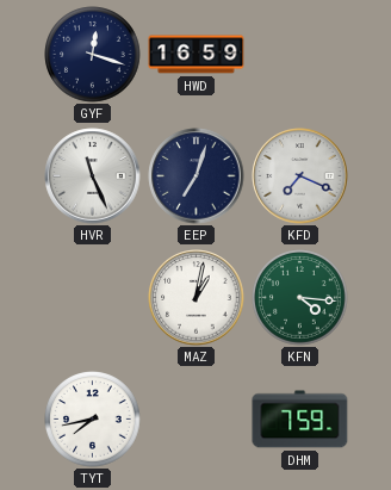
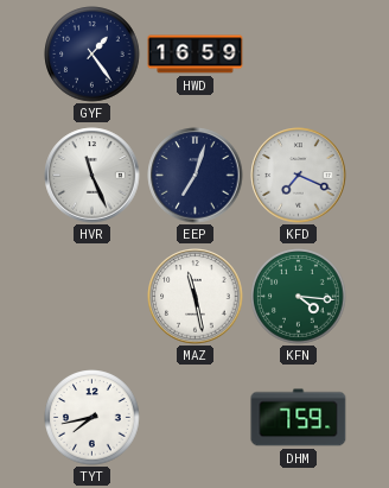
GYF: 12:18 -> 1:24
MAZ: 1:02 -> 11:28
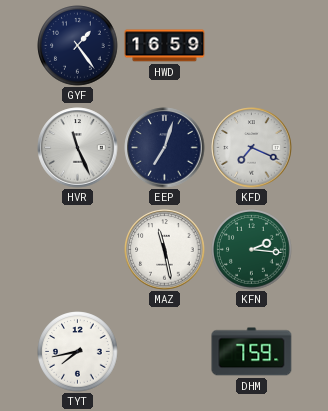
KFN: 4:16 -> 2:16
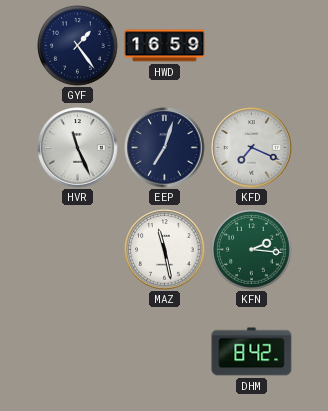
TYT: 7:43 -> none
DHM: 7:59 -> 8:42
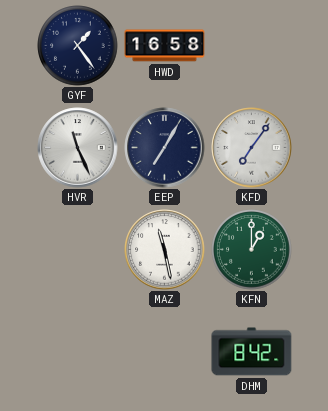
HWD: 16:59 -> 16:58
EEP: 7:03 -> 7:05
KFD: 7:19 -> 7:06
KFN: 2:16 -> 1:00
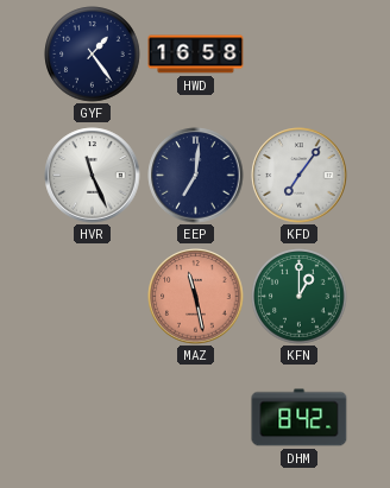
EEP: 7:05 -> 7:01
MAZ dial: white -> salmon
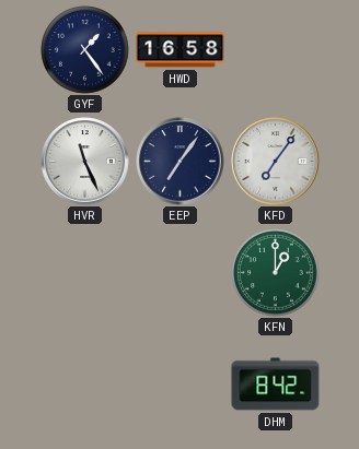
EEP: 7:01 -> 7:06
MAZ: 11:28 -> none
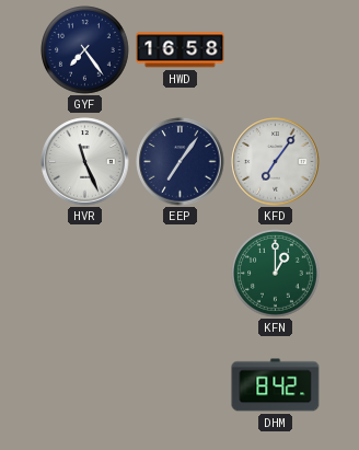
GYF: 1:24 -> 7:24
